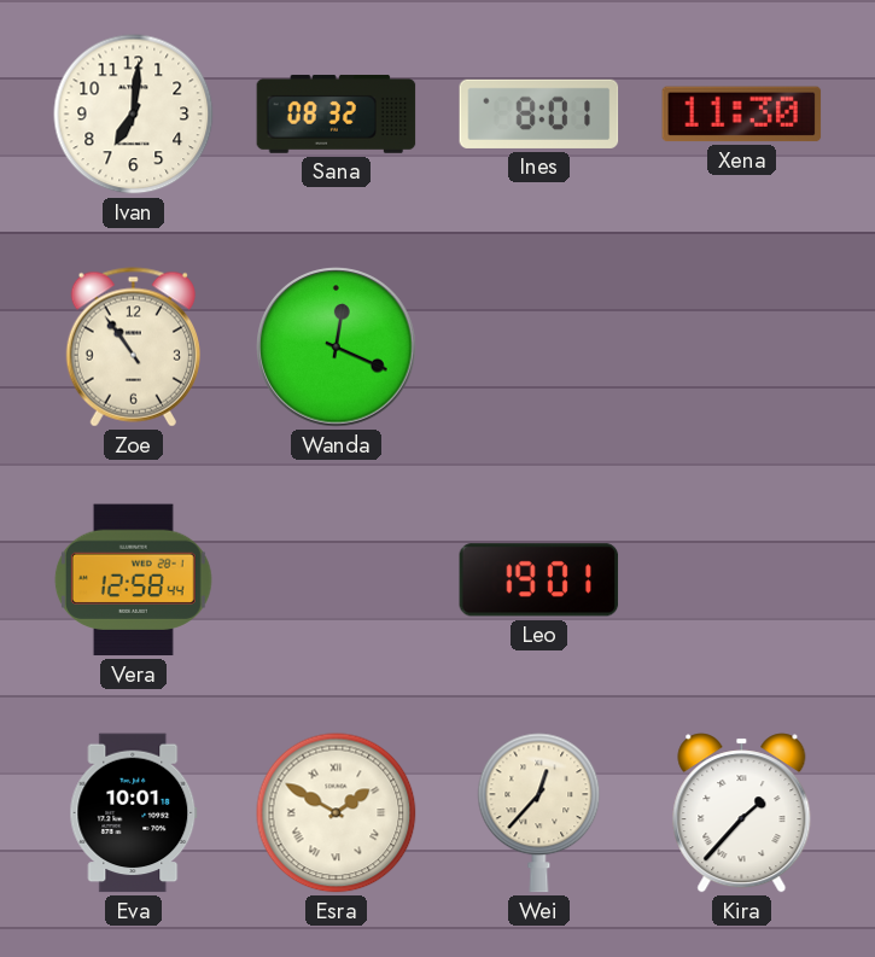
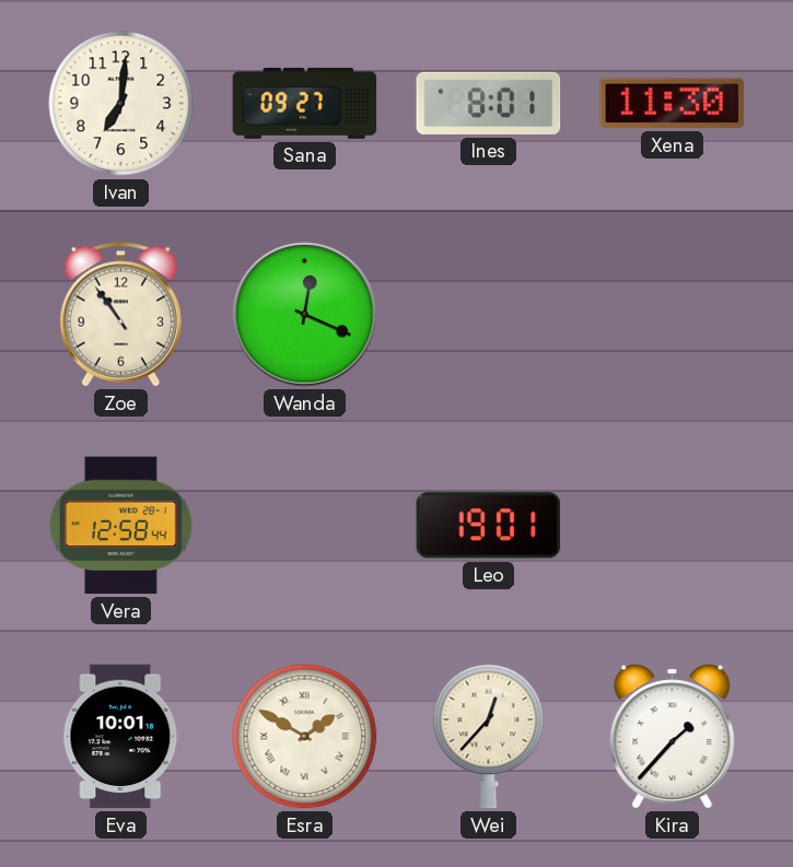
Sana: 08:32 -> 09:27
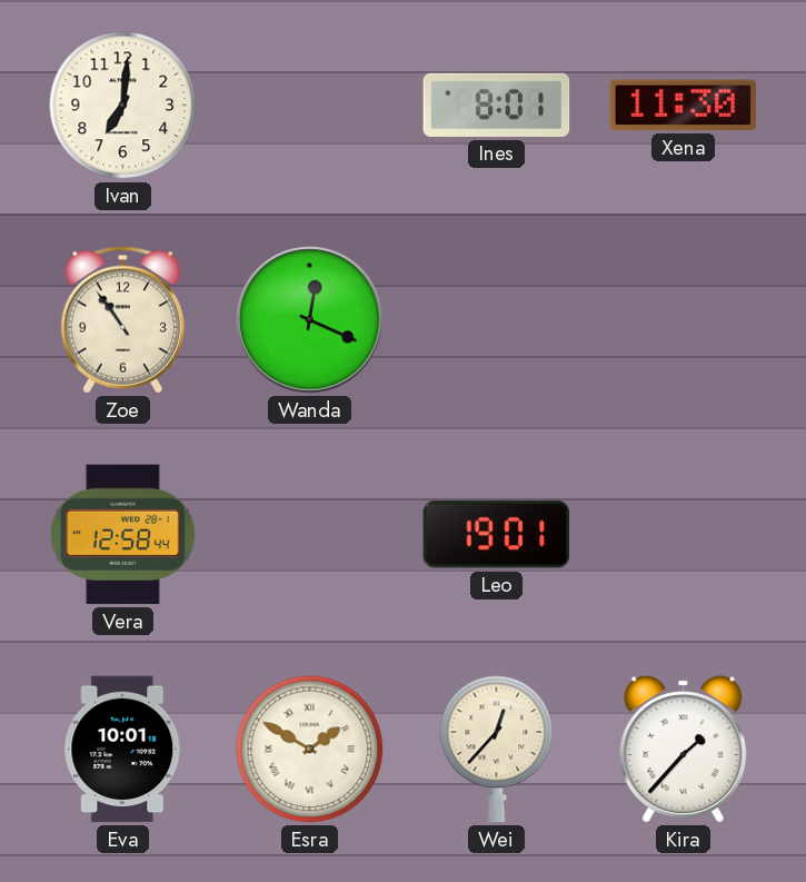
Sana: 09:27 -> none
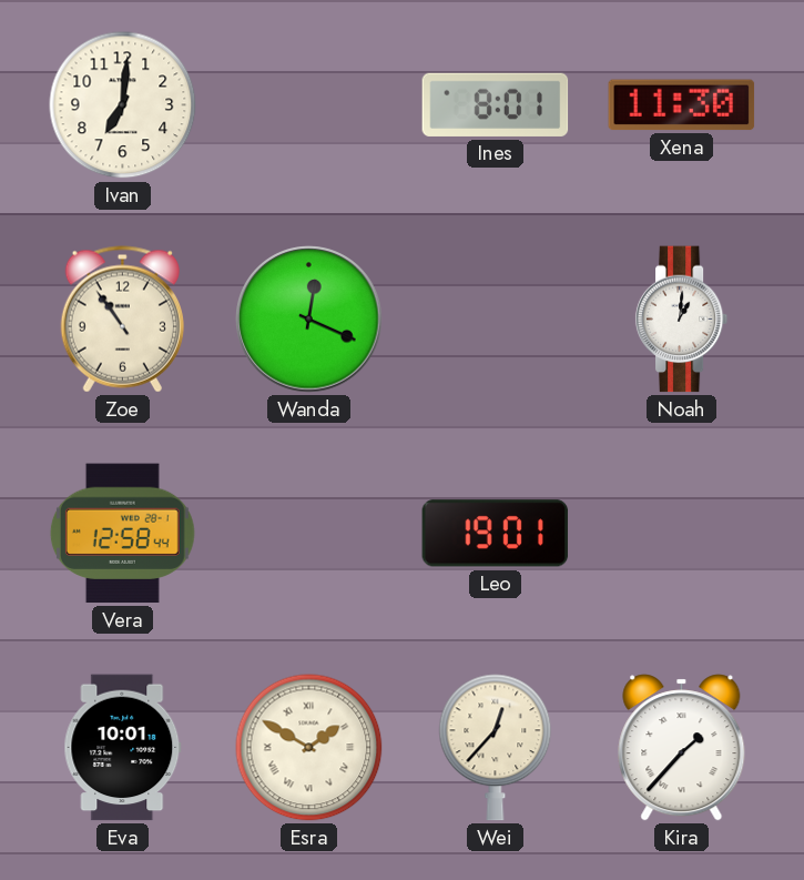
Noah: none -> 1:01
